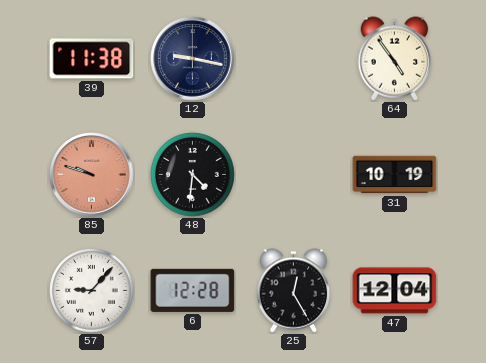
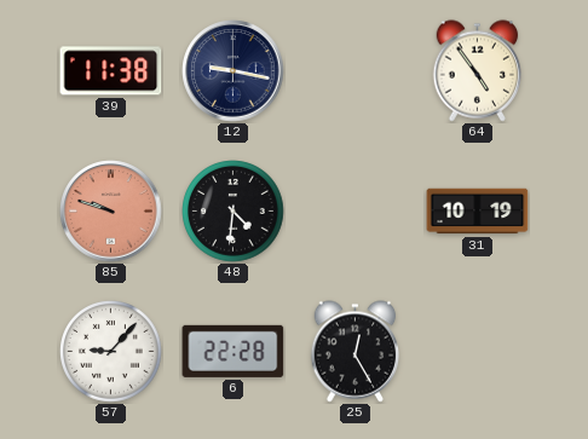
6: 12:28 -> 22:28
47: 12:04 -> none
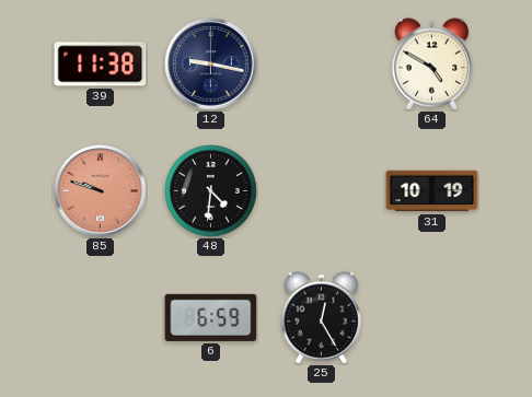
64: 4:54 -> 4:50
57: 9:07 -> none
6: 22:28 -> 6:59
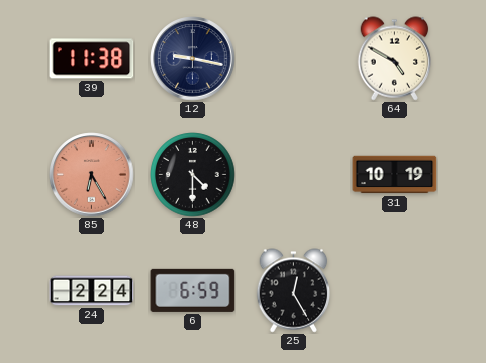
85: 9:48 -> 6:25
48: 4:31 -> 4:30
24: none -> 2:24
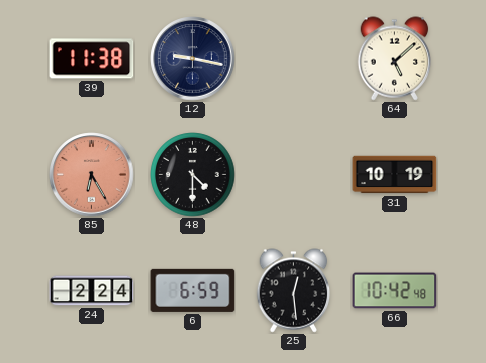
64: 4:50 -> 5:08
25: 12:25 -> 12:29
66: none -> 10:42
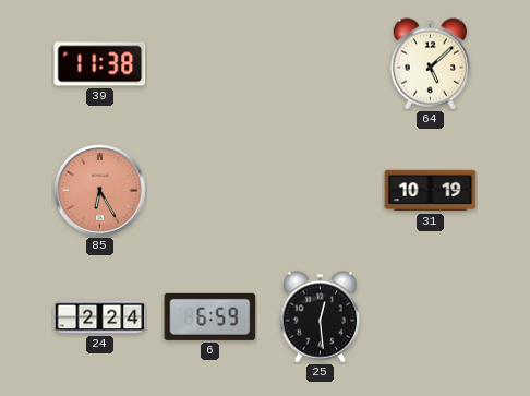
12: 9:17 -> none
48: 4:30 -> none
66: 10:42 -> none
